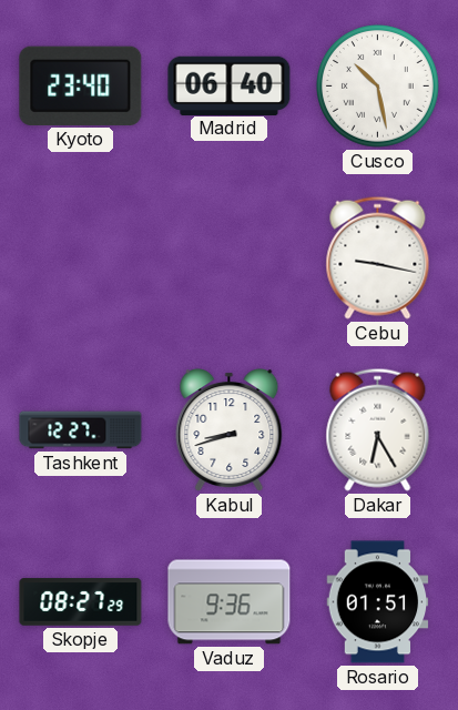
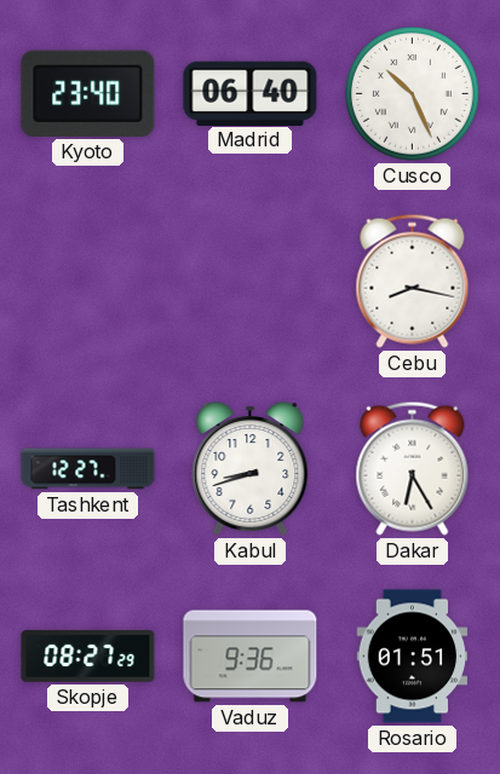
Cusco: 10:28 -> 10:26
Cebu: 9:17 -> 8:17
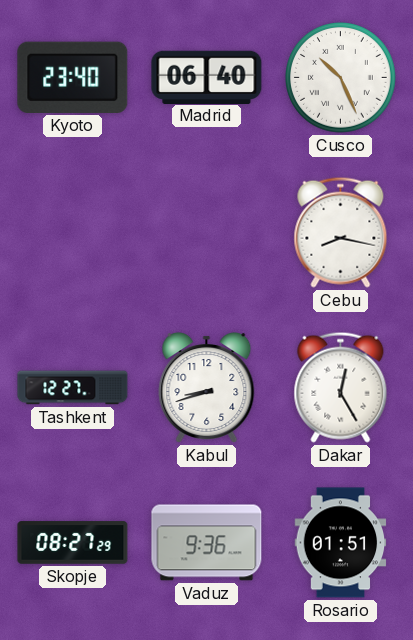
Dakar: 6:25 -> 12:25
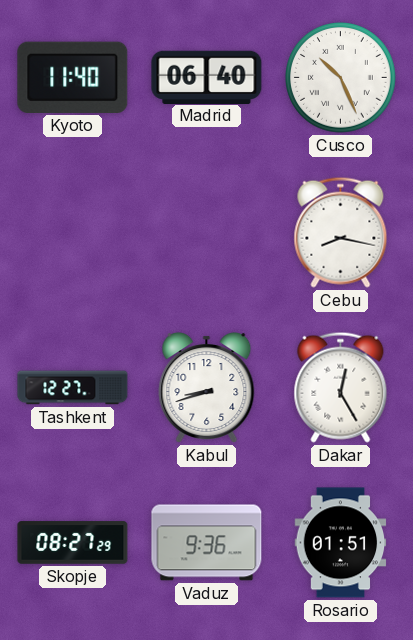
Kyoto: 23:40 -> 11:40
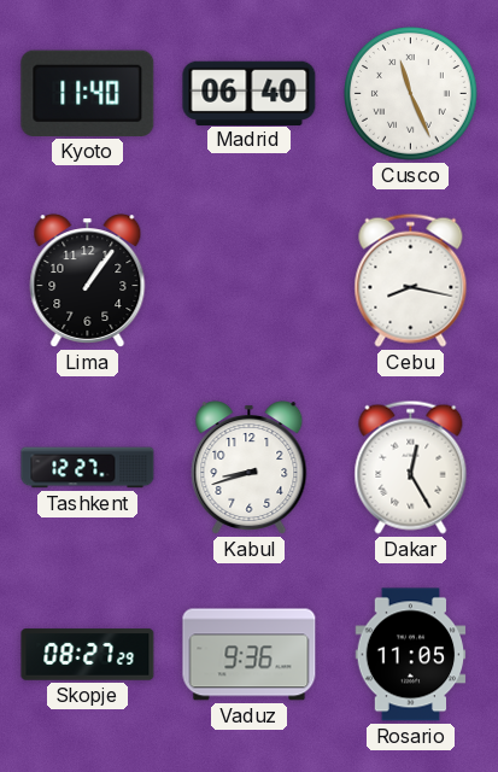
Cusco: 10:26 -> 11:26
Lima: none -> 1:06
Rosario: 01:51 -> 11:05
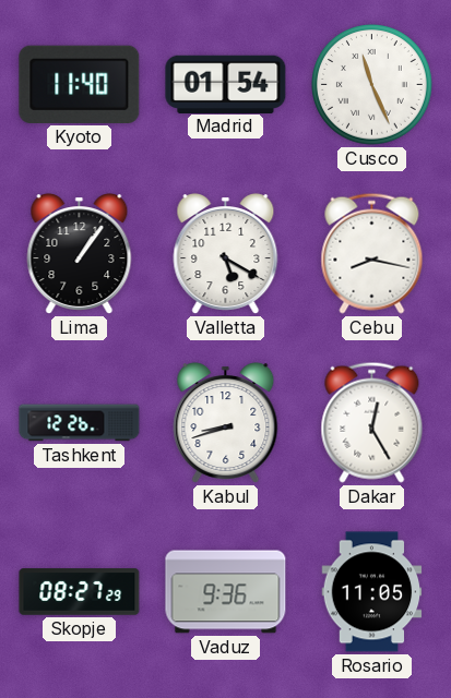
Madrid: 06:40 -> 01:54
Valletta: none -> 5:20
Tashkent: 12:27 -> 12:26
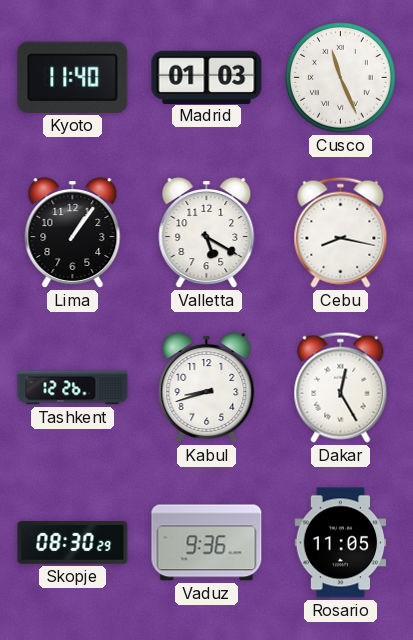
Madrid: 01:54 -> 01:03
Skopje: 08:27 -> 08:30
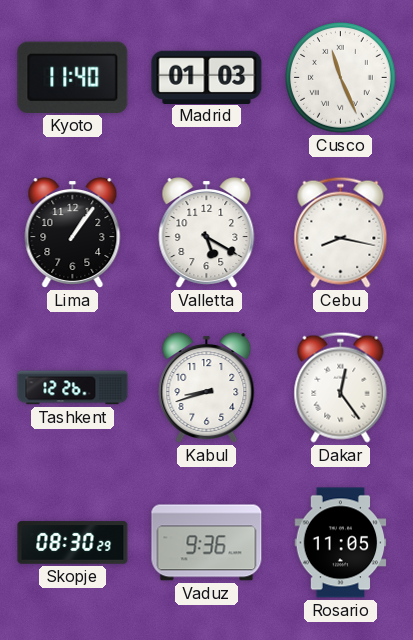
Dakar: 12:25 -> 12:24
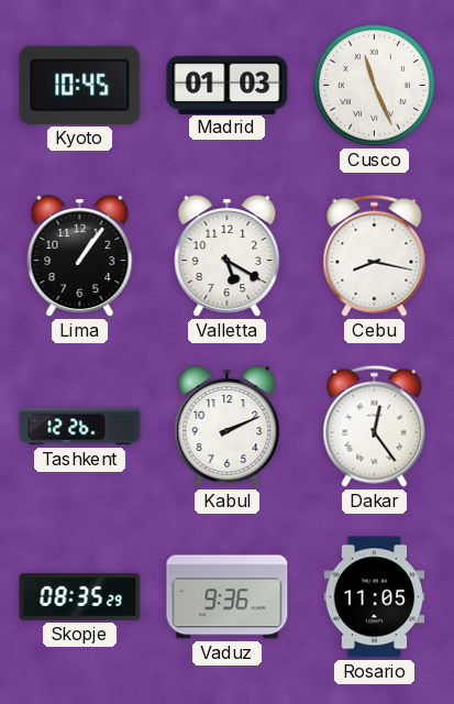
Kyoto: 11:40 -> 10:45
Kabul: 8:42 -> 2:11
Skopje: 08:30 -> 08:35
